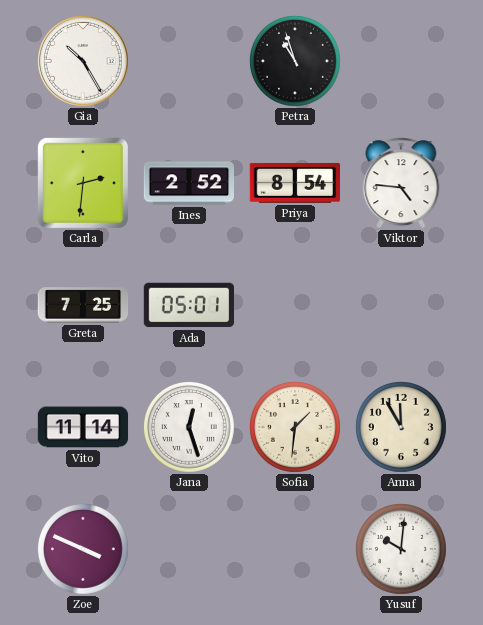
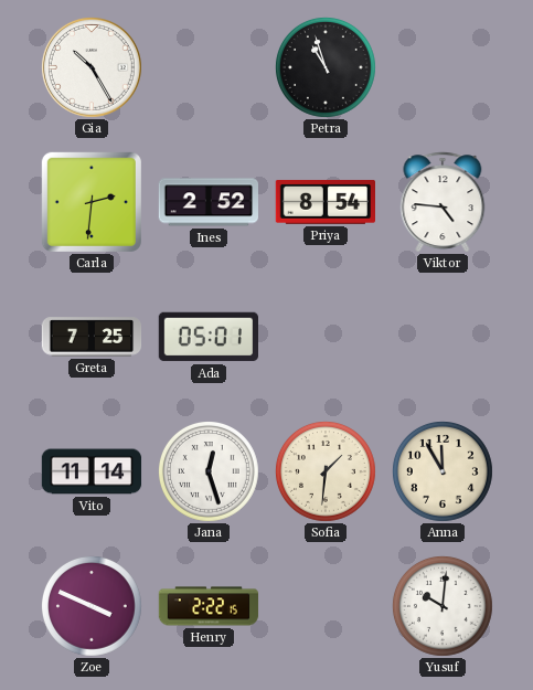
Henry: none -> 2:22
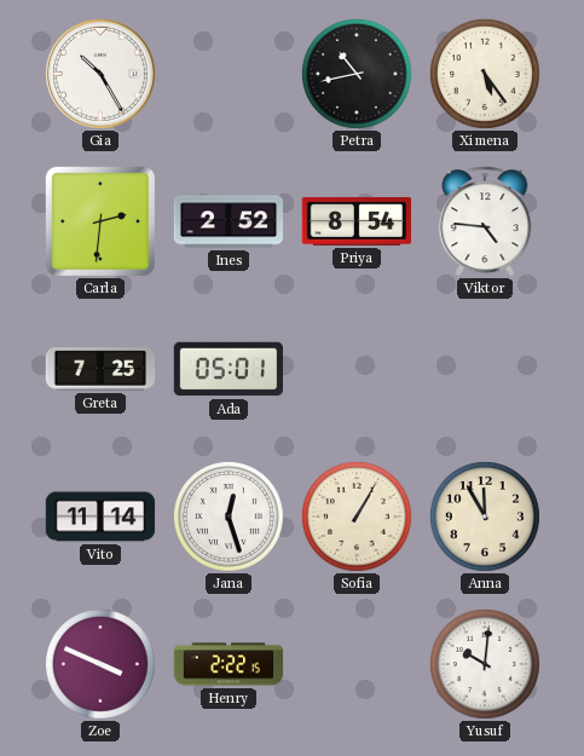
Petra: 10:57 -> 10:43
Ximena: none -> 5:24
Sofia: 1:31 -> 1:05
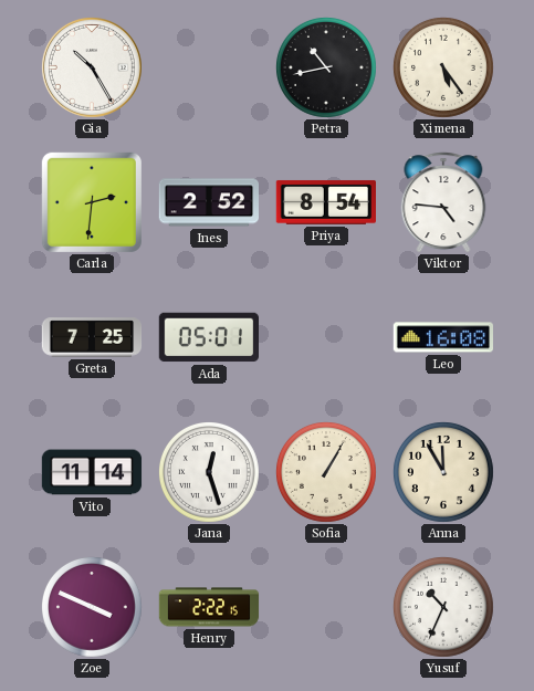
Leo: none -> 16:08
Yusuf: 10:01 -> 10:34
